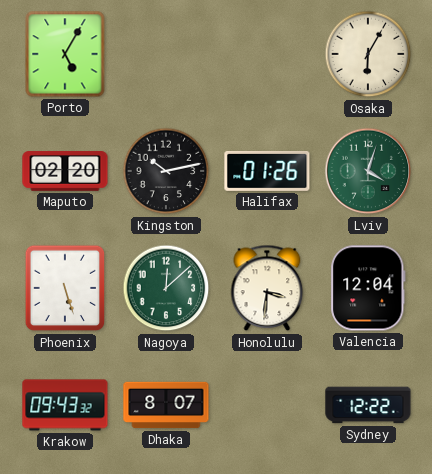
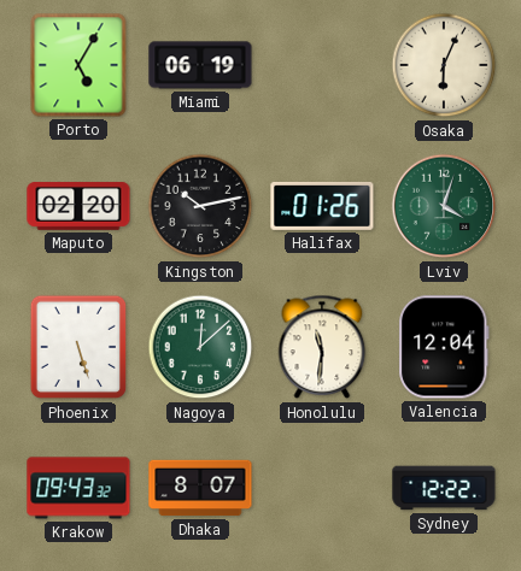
Miami: none -> 06:19
Osaka: 6:05 -> 6:04
Honolulu: 3:31 -> 11:31
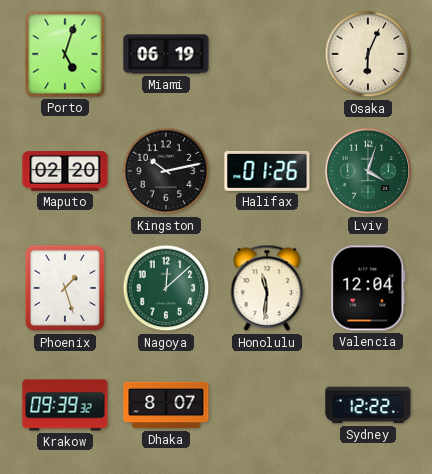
Porto: 5:05 -> 5:03
Phoenix: 5:27 -> 1:27
Krakow: 09:43 -> 09:39
